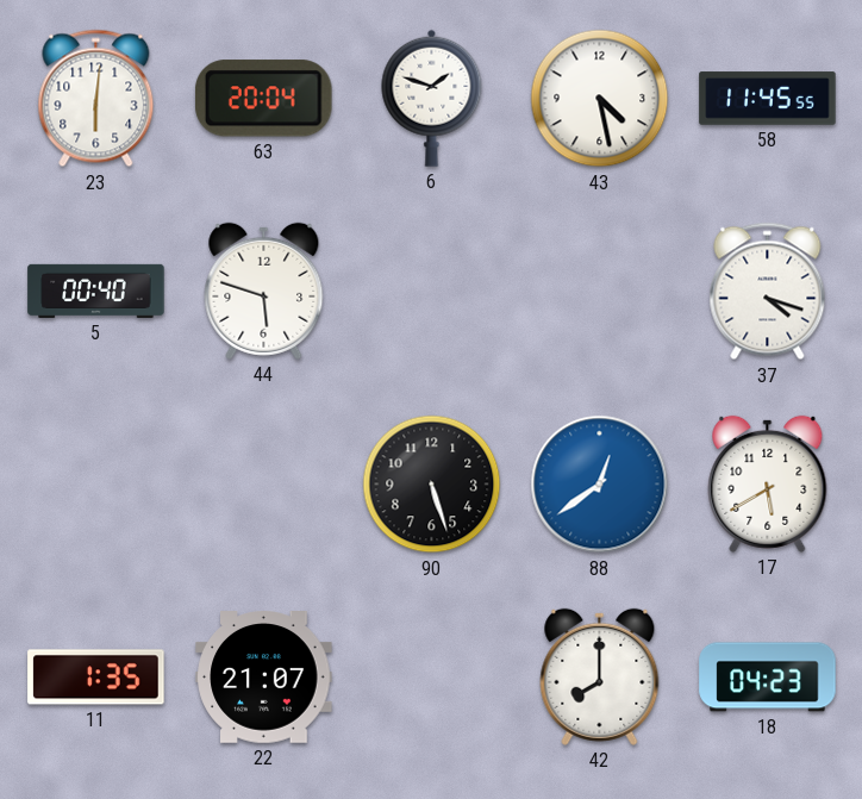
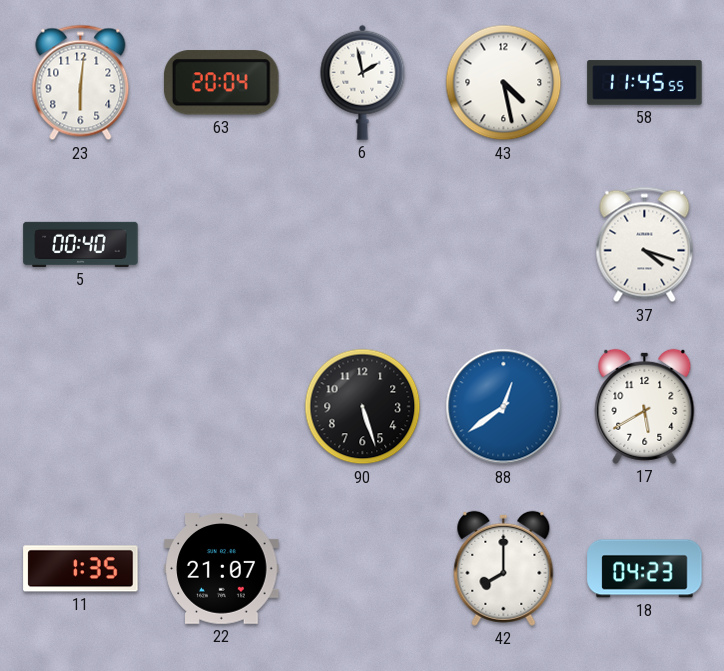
6: 1:48 -> 1:58
44: 5:48 -> none
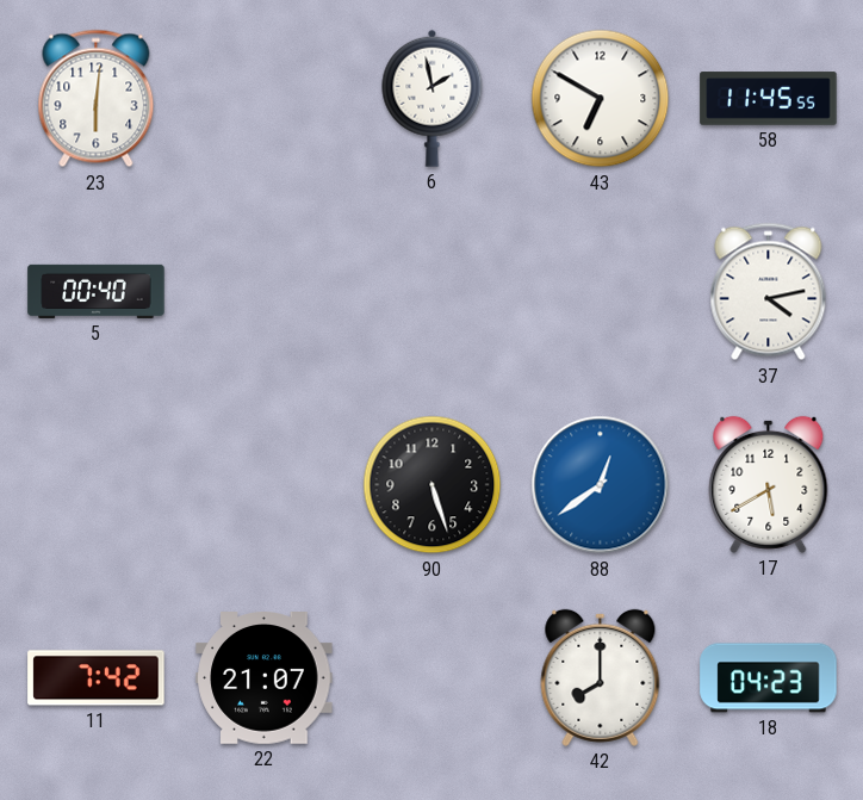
63: 20:04 -> none
43: 4:28 -> 6:50
37: 4:18 -> 4:13
11: 1:35 -> 7:42
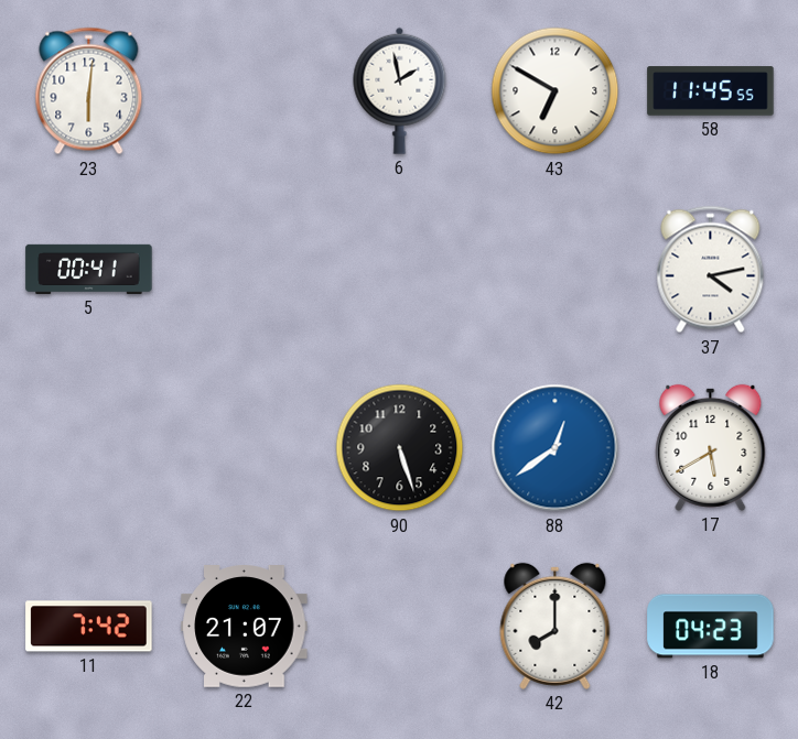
5: 00:40 -> 00:41
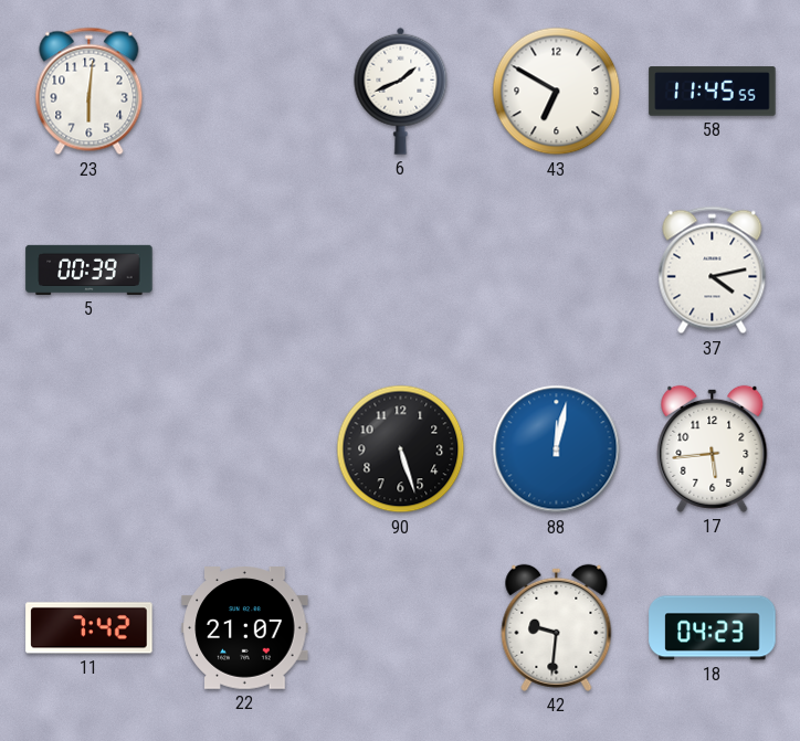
6: 1:58 -> 1:41
5: 00:41 -> 00:39
88: 12:39 -> 12:02
17: 5:40 -> 5:44
42: 8:00 -> 9:31
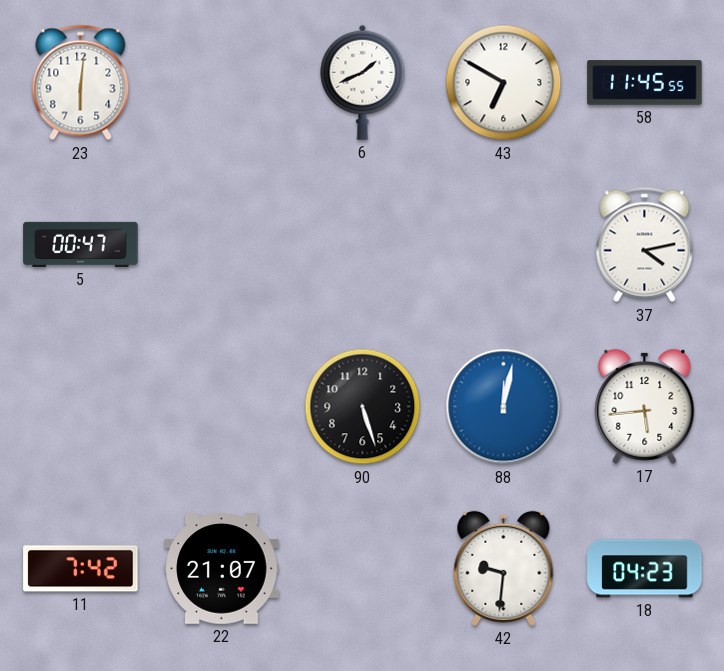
5: 00:39 -> 00:47
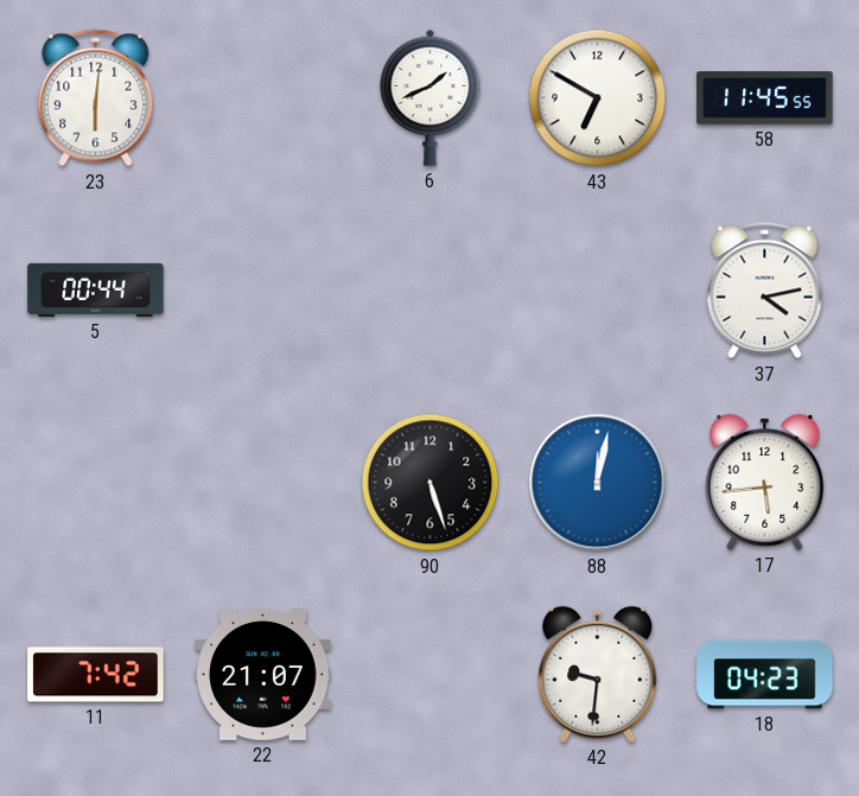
5: 00:47 -> 00:44
